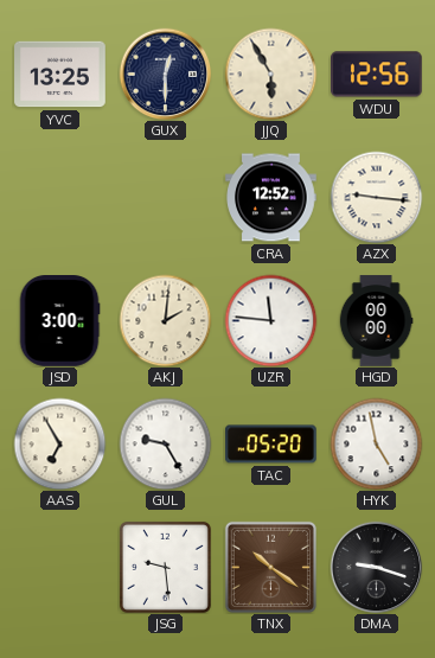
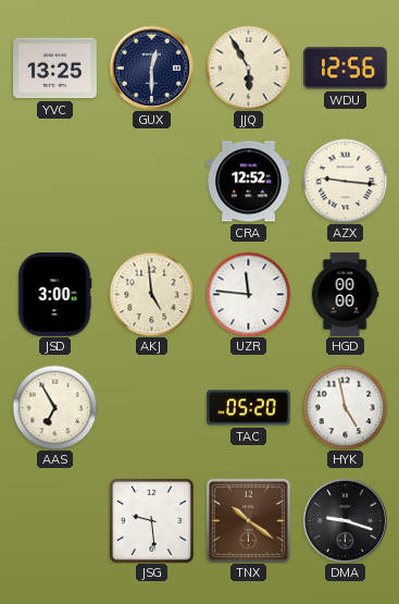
AKJ: 2:01 -> 4:59
GUL: 9:25 -> none
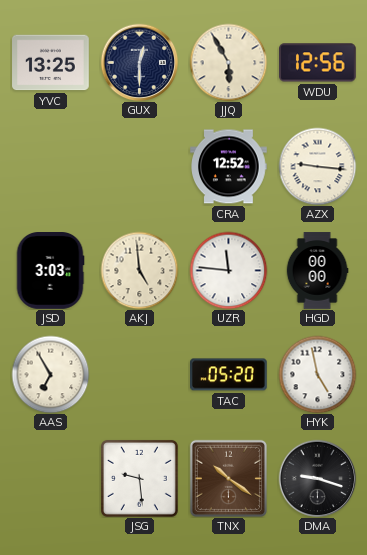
JSD: 3:00 -> 3:03
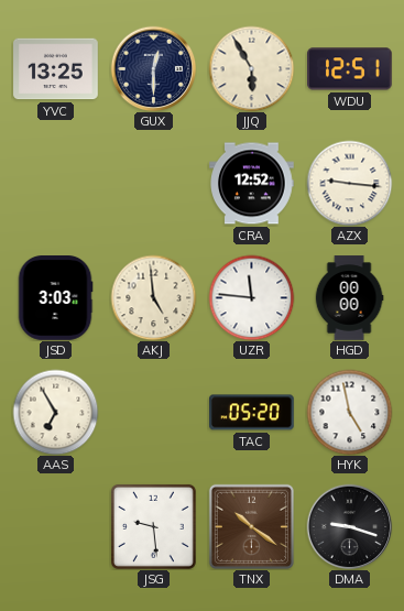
WDU: 12:56 -> 12:51
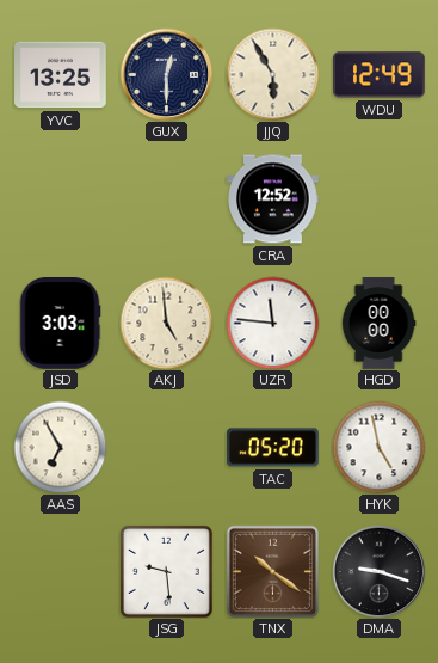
WDU: 12:51 -> 12:49
AZX: 9:16 -> none
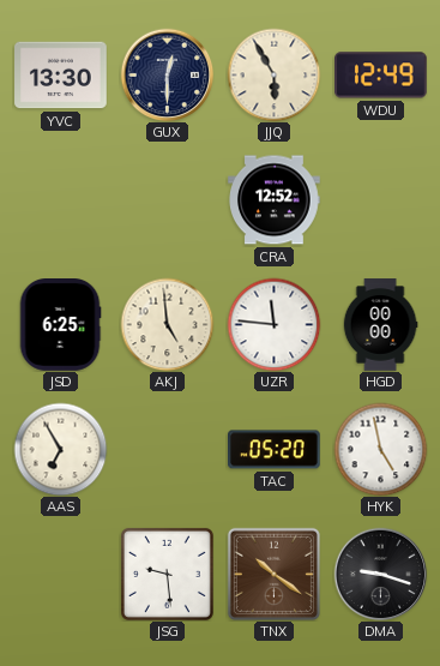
YVC: 13:25 -> 13:30
JSD: 3:03 -> 6:25
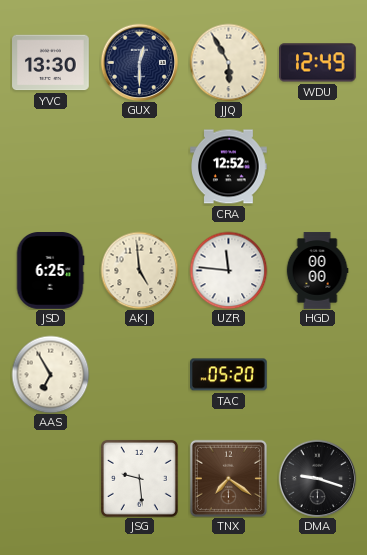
HYK: 4:58 -> none
TNX: 10:21 -> 7:21
